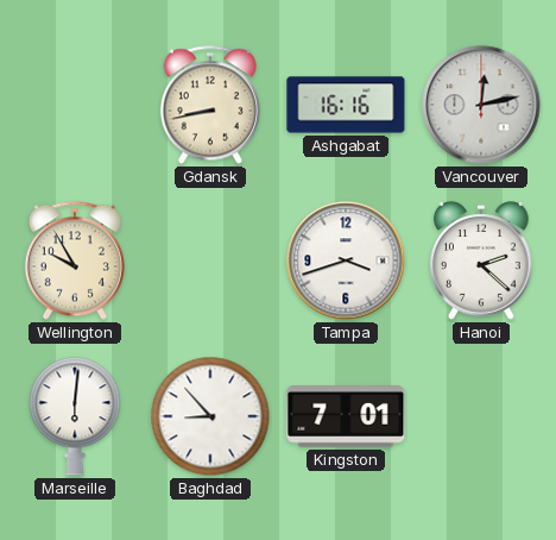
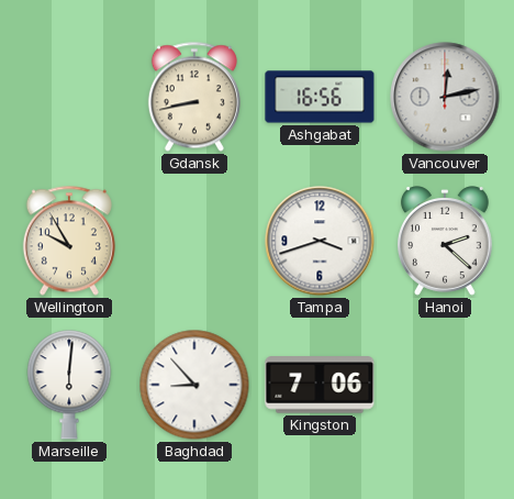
Ashgabat: 16:16 -> 16:56
Kingston: 7:01 -> 7:06
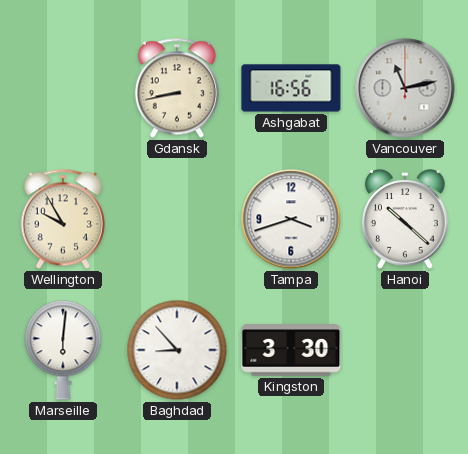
Vancouver: 12:13 -> 11:13
Hanoi: 2:22 -> 10:22
Kingston: 7:06 -> 3:30
